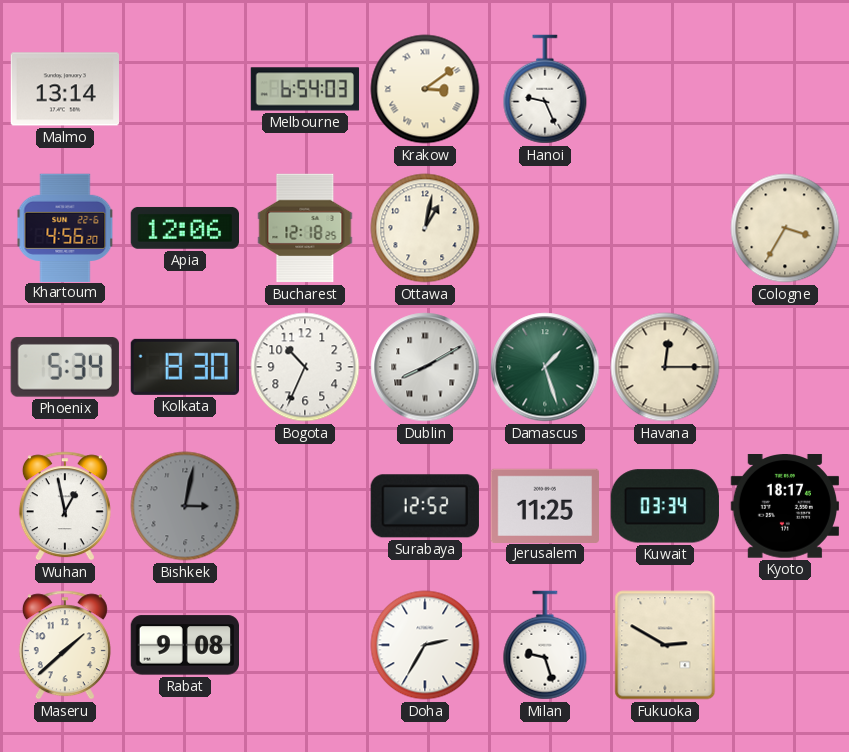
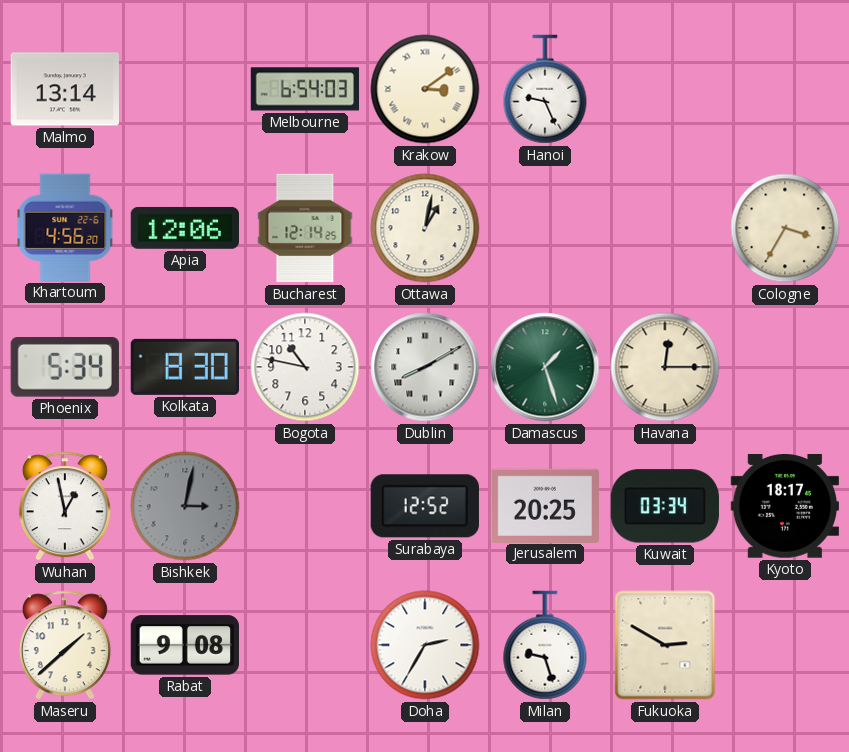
Bucharest: 12:18 -> 12:14
Bogota: 10:34 -> 10:47
Jerusalem: 11:25 -> 20:25
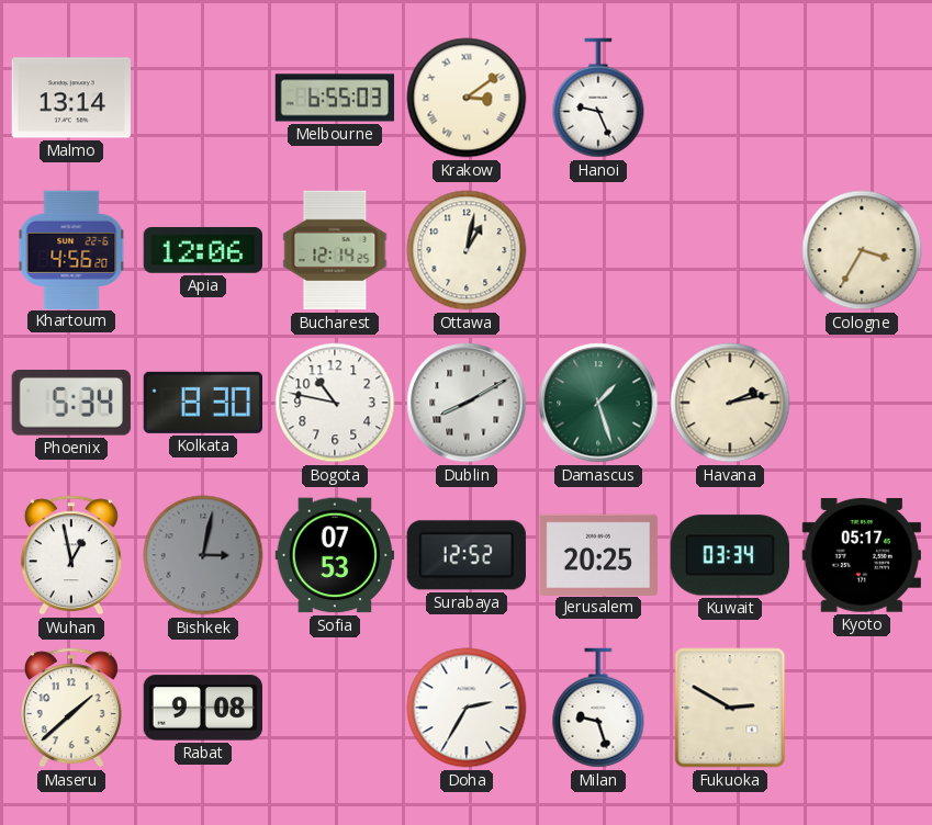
Melbourne: 6:54 -> 6:55
Havana: 12:15 -> 2:13
Sofia: none -> 07:53
Kyoto: 18:17 -> 05:17
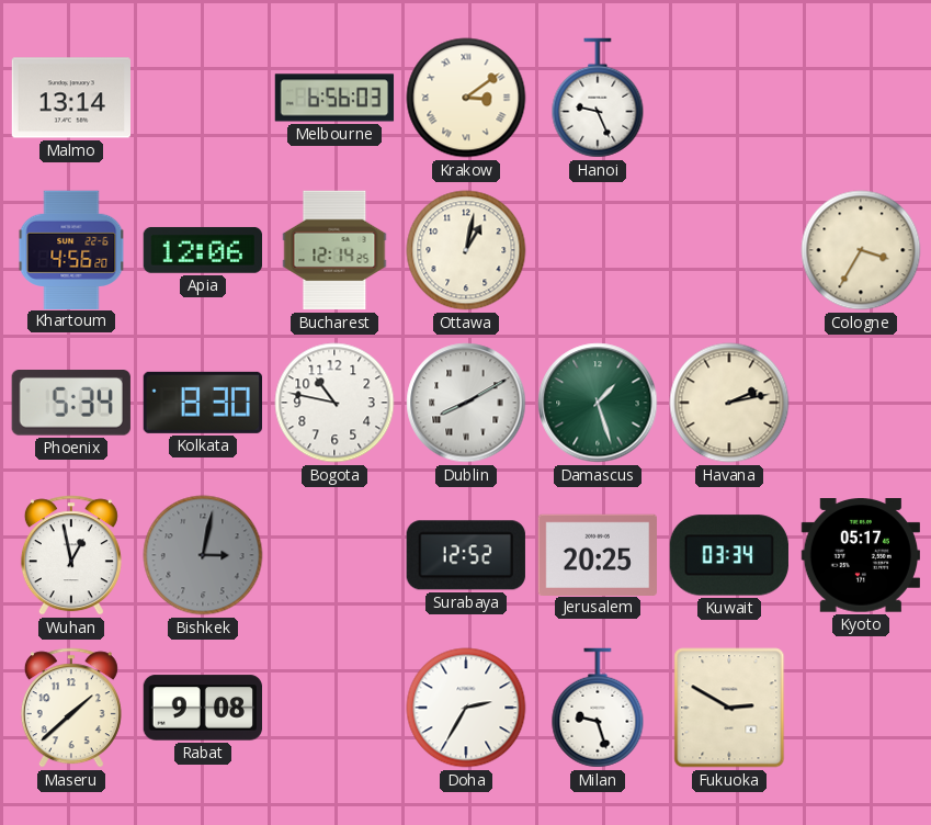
Melbourne: 6:55 -> 6:56
Sofia: 07:53 -> none
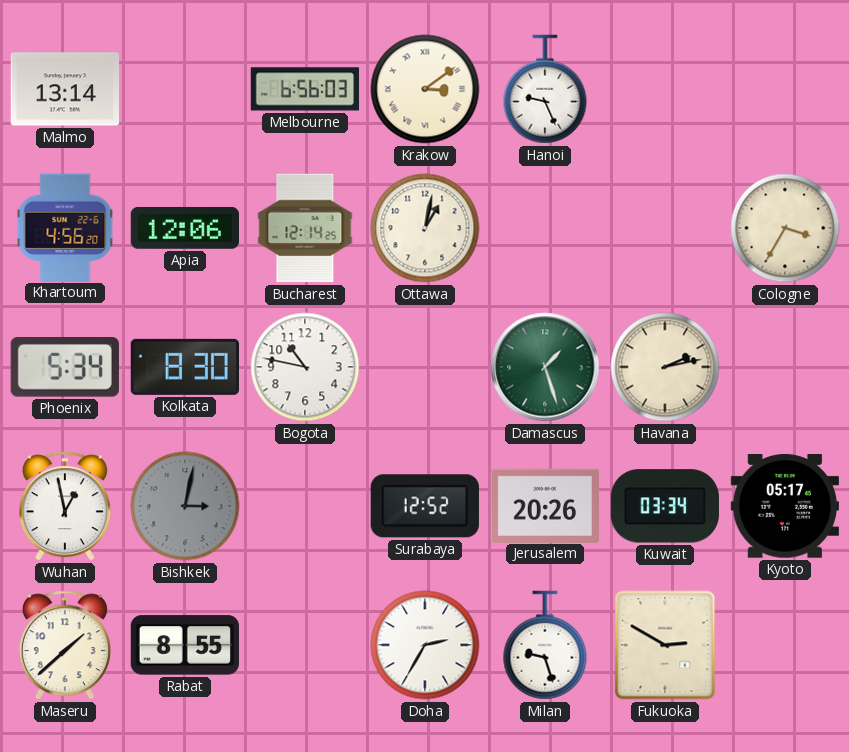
Dublin: 8:10 -> none
Jerusalem: 20:25 -> 20:26
Rabat: 9:08 -> 8:55
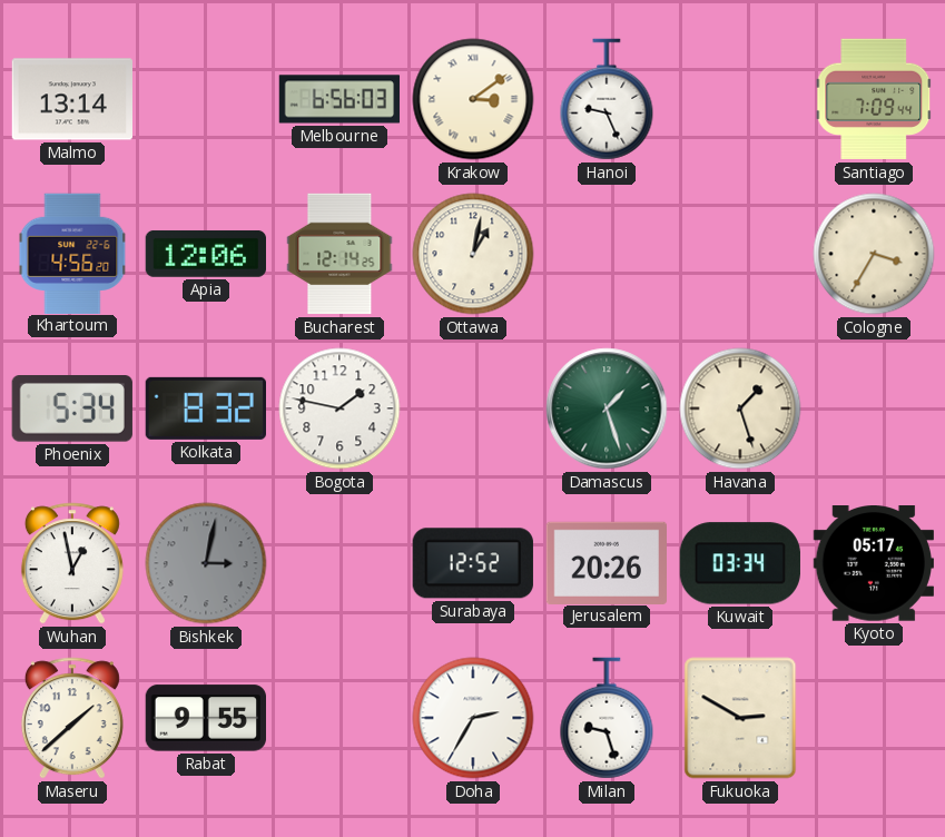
Santiago: none -> 7:09
Kolkata: 8:30 -> 8:32
Bogota: 10:47 -> 1:47
Havana: 2:13 -> 1:27
Rabat: 8:55 -> 9:55
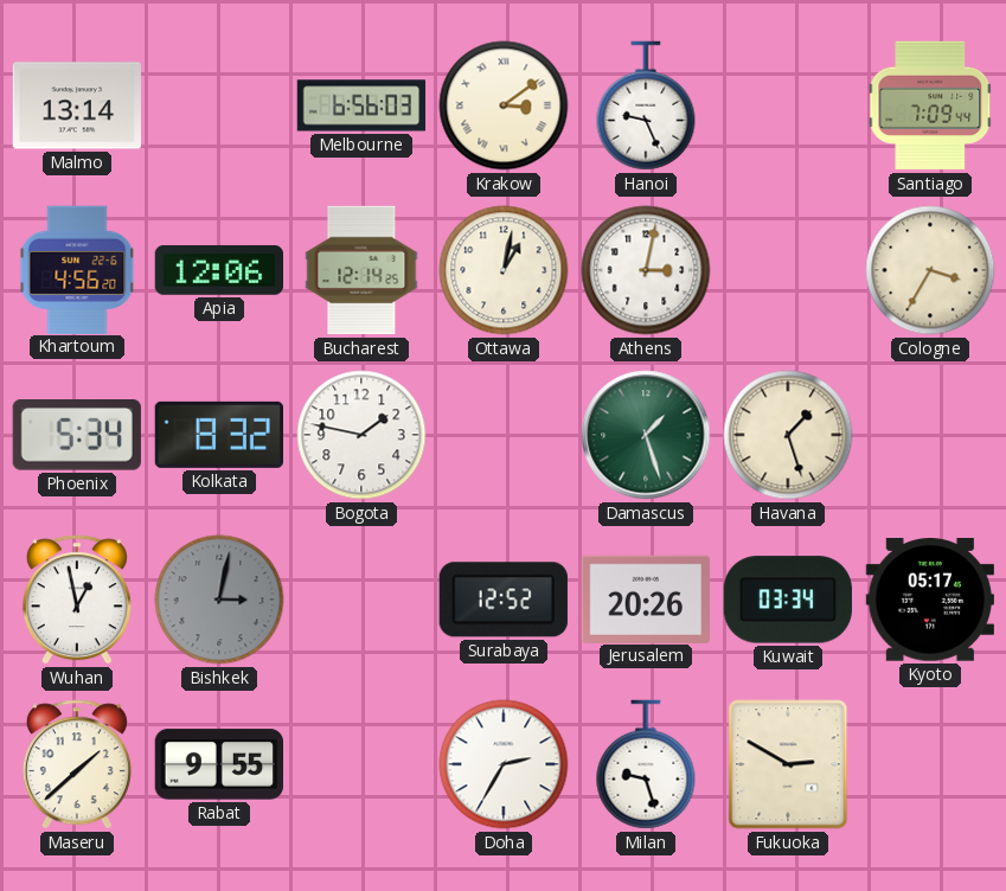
Athens: none -> 3:02
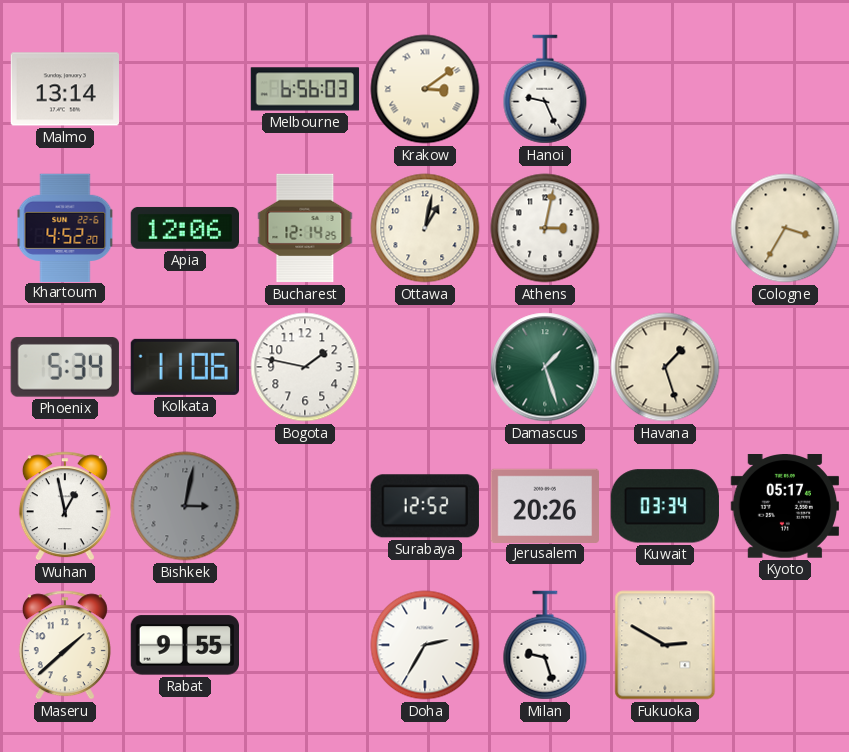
Santiago: 7:09 -> none
Khartoum: 4:56 -> 4:52
Kolkata: 8:32 -> 11:06
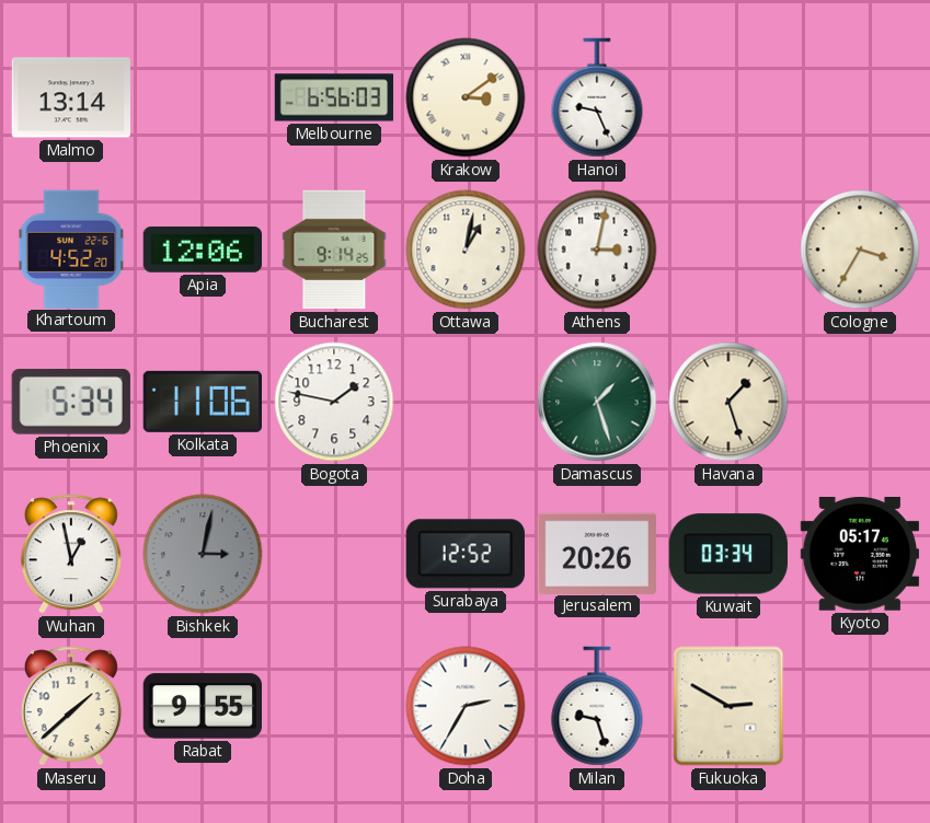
Bucharest: 12:14 -> 9:14
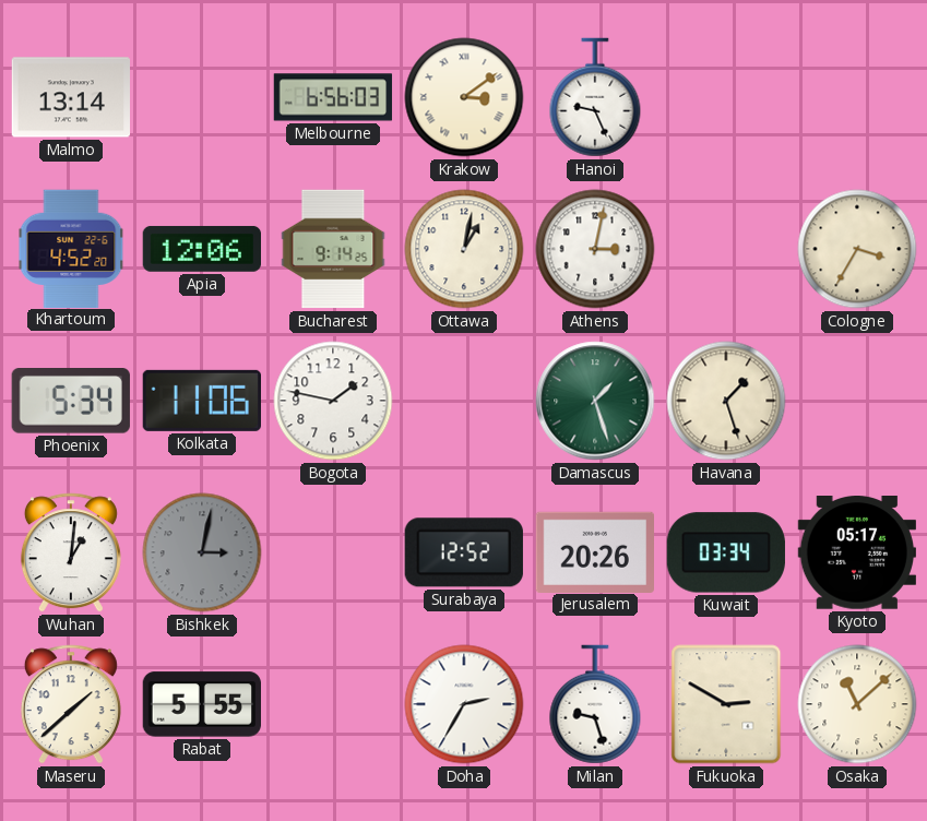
Wuhan: 12:58 -> 1:01
Rabat: 9:55 -> 5:55
Osaka: none -> 11:08
